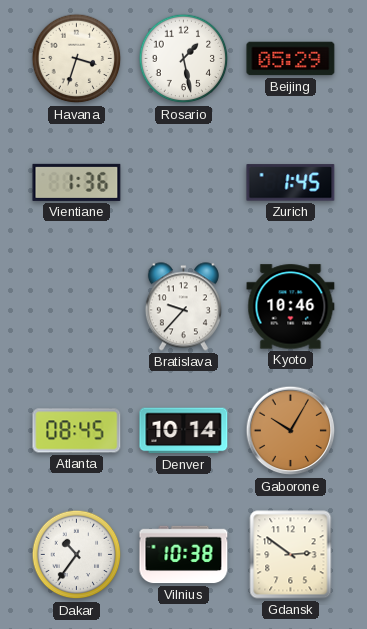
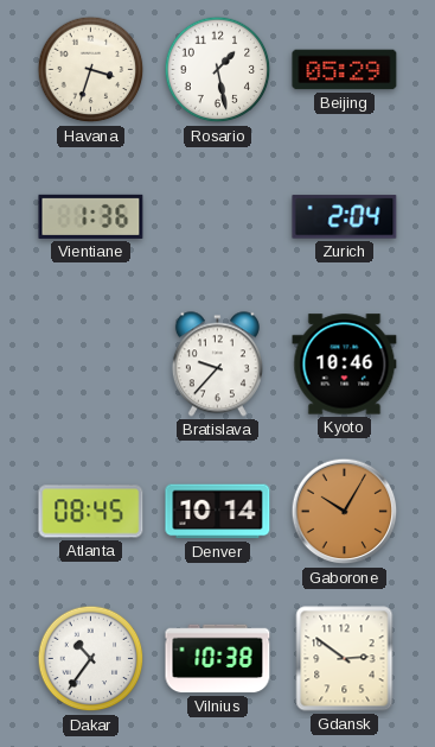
Zurich: 1:45 -> 2:04
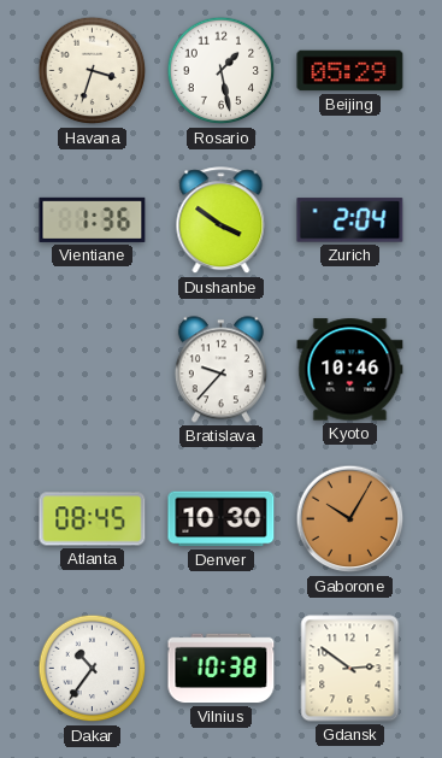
Dushanbe: none -> 3:51
Denver: 10:14 -> 10:30
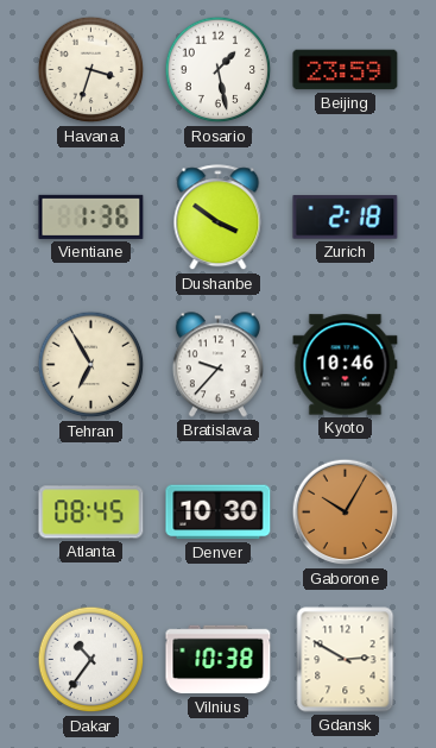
Beijing: 05:29 -> 23:59
Zurich: 2:04 -> 2:18
Tehran: none -> 6:55
Gdansk: 2:51 -> 2:50
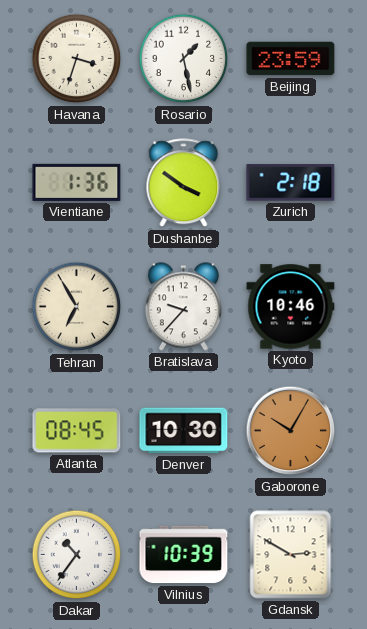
Vilnius: 10:38 -> 10:39
